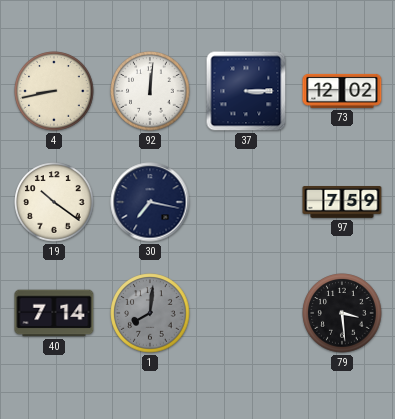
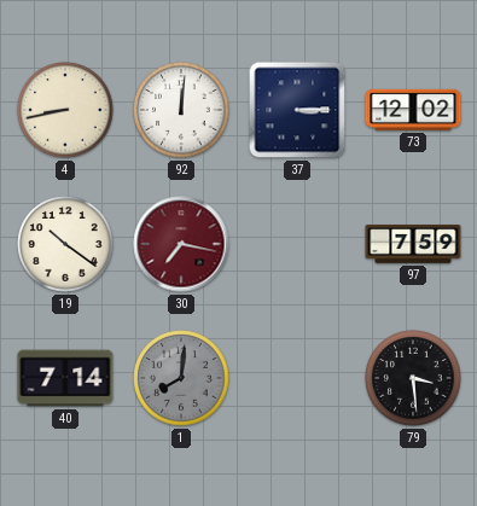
30 dial: navy -> burgundy
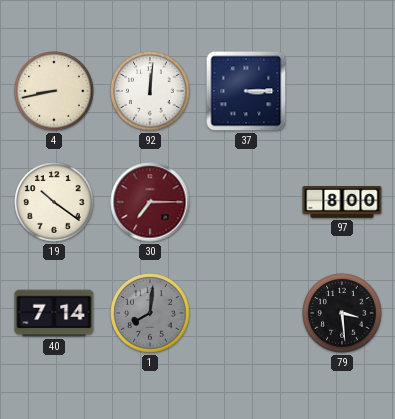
73: 12:02 -> none
30: 7:17 -> 7:15
97: 7:59 -> 8:00
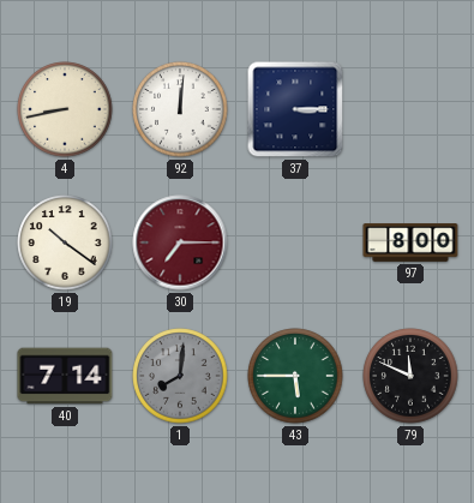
43: none -> 5:45
79: 3:29 -> 11:49
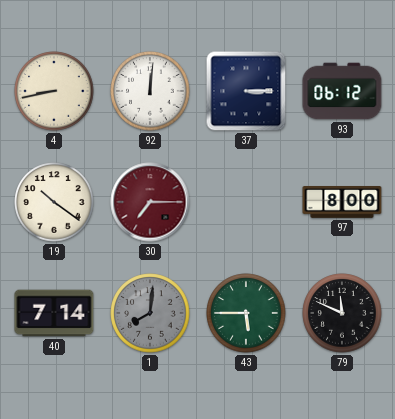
93: none -> 06:12
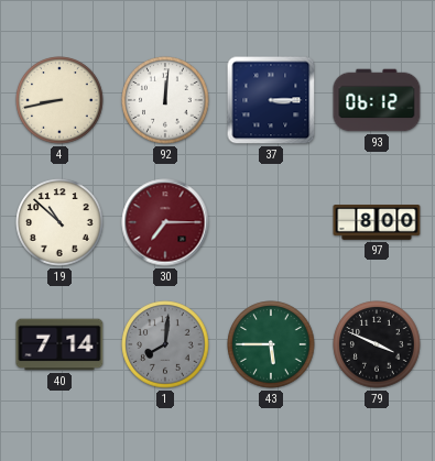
19: 10:21 -> 10:52
79: 11:49 -> 3:49
